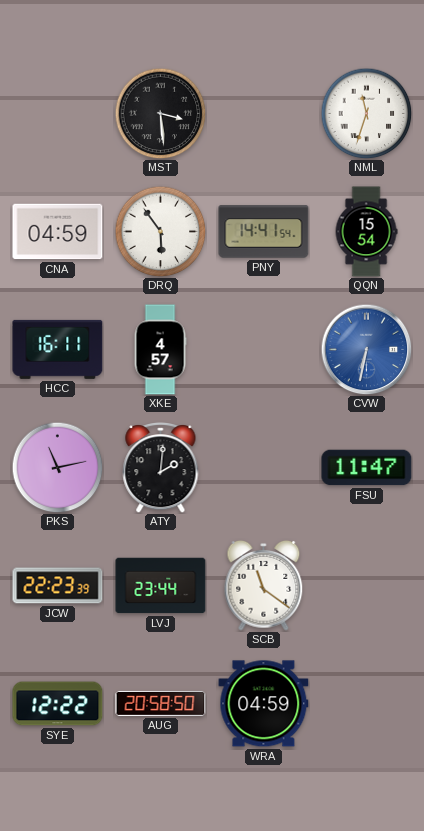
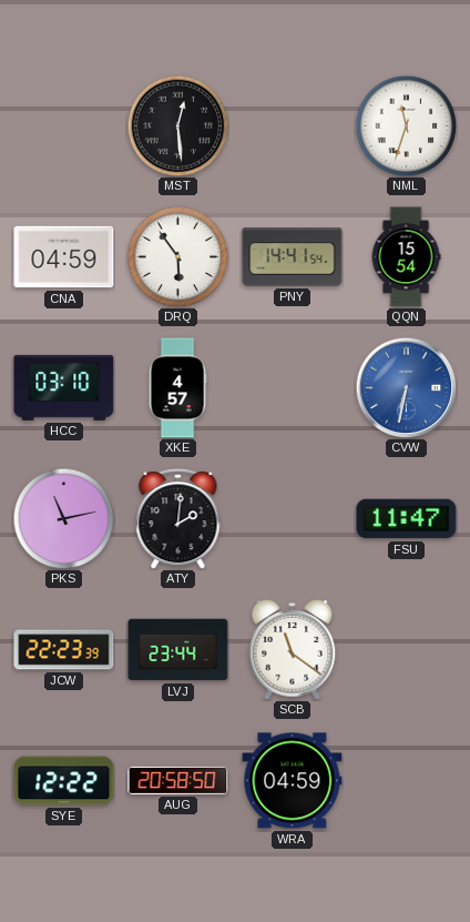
MST: 3:29 -> 12:29
HCC: 16:11 -> 03:10
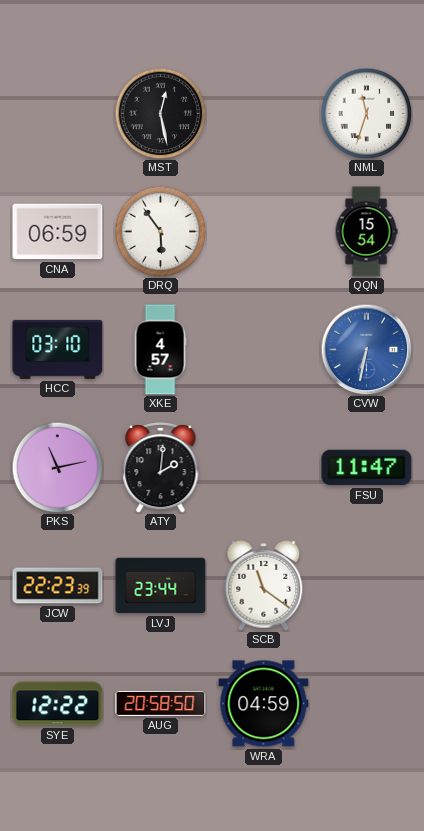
MST: 12:29 -> 12:28
CNA: 04:59 -> 06:59
PNY: 14:41 -> none
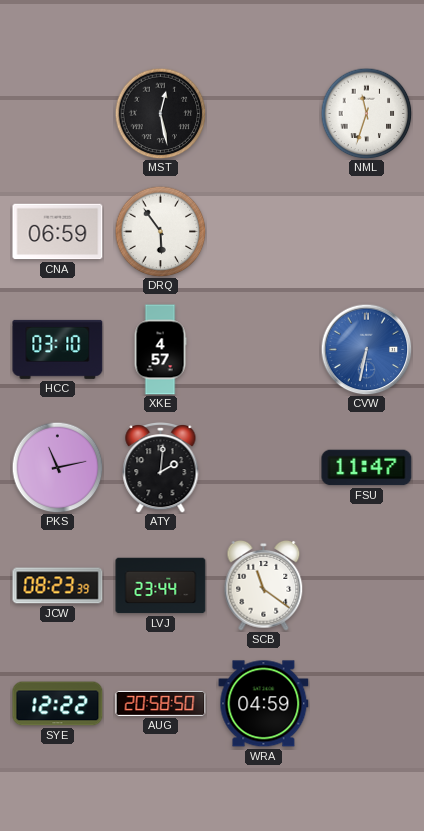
QQN: 15:54 -> none
JCW: 22:23 -> 08:23
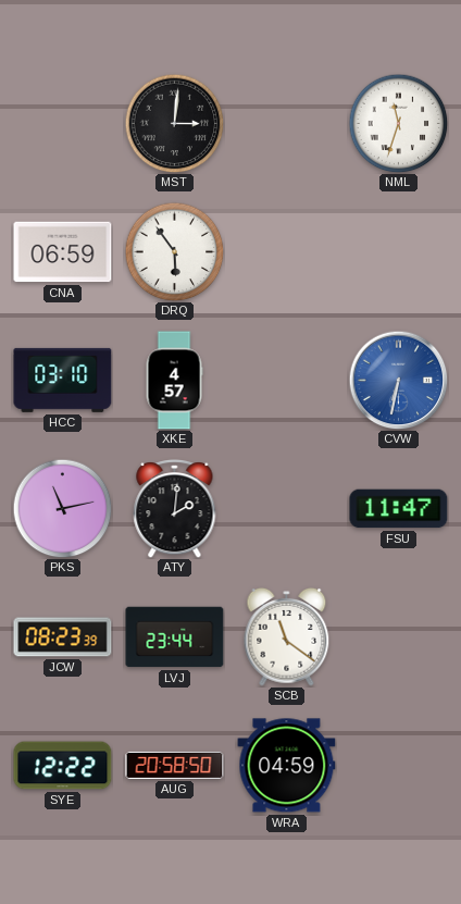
MST: 12:28 -> 3:01
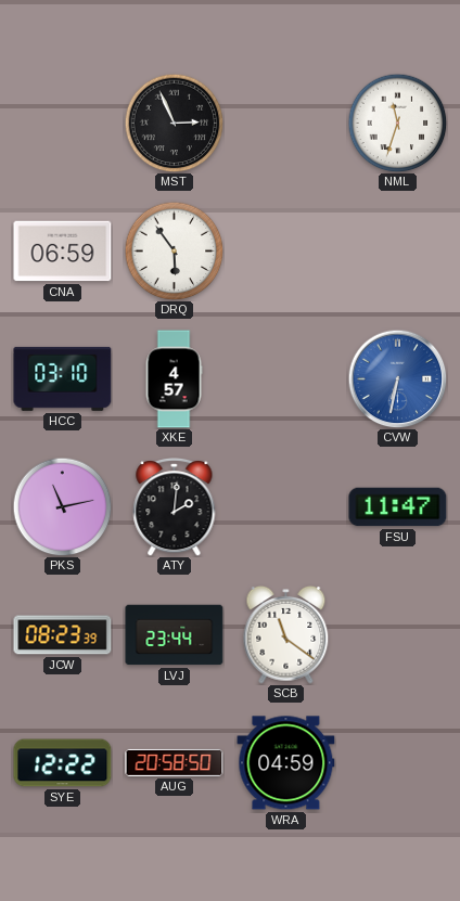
MST: 3:01 -> 2:56
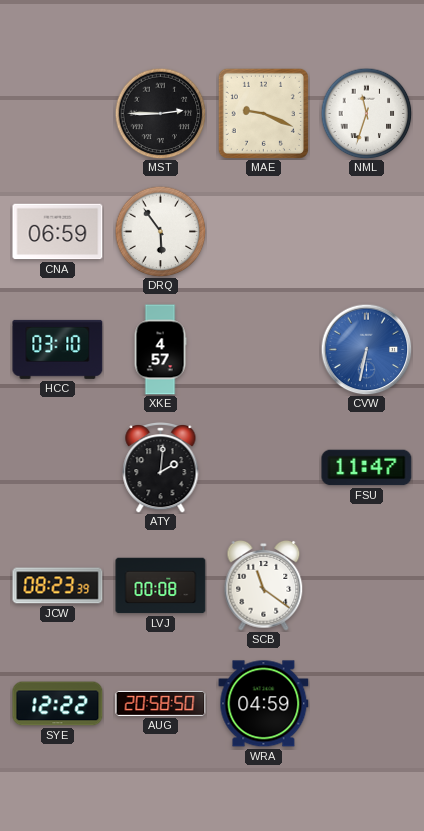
MST: 2:56 -> 2:45
MAE: none -> 9:19
PKS: 11:13 -> none
LVJ: 23:44 -> 00:08
